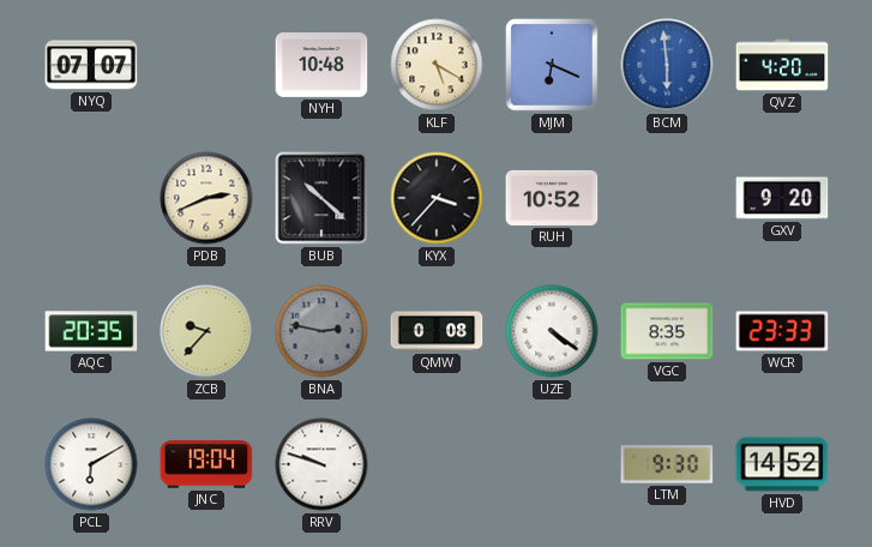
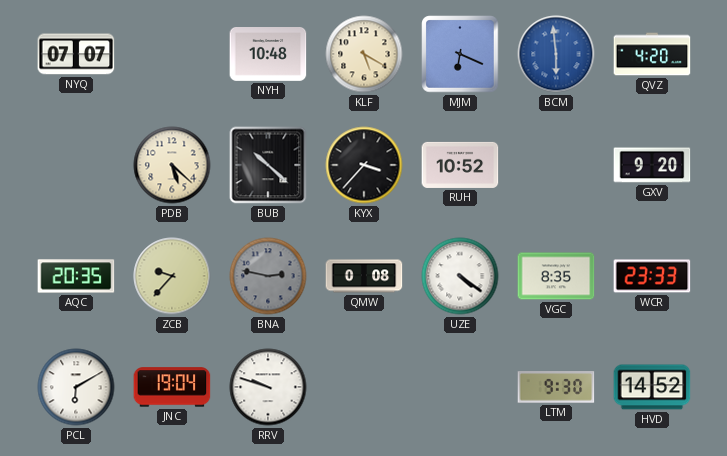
PDB: 2:41 -> 5:22
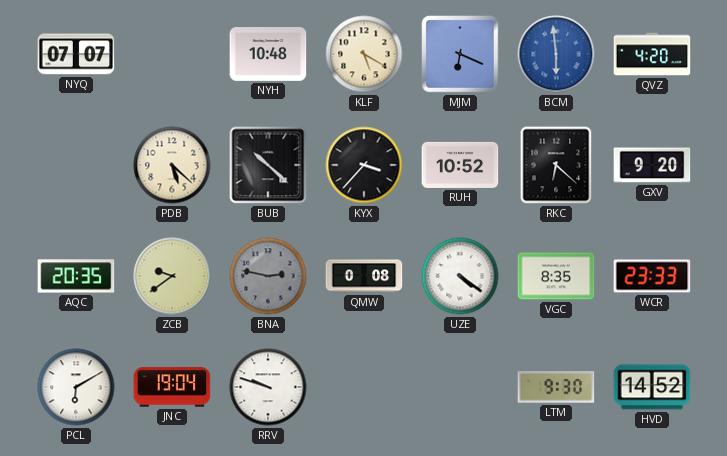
RKC: none -> 6:22
ZCB: 9:37 -> 9:39
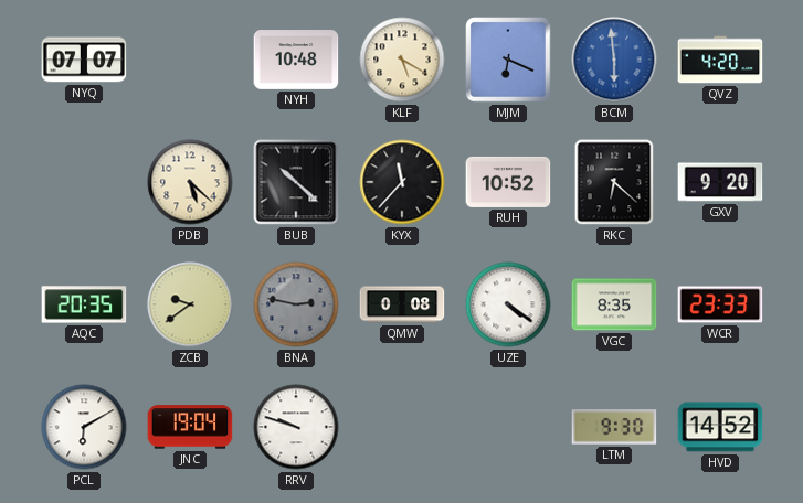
KYX: 3:37 -> 11:37
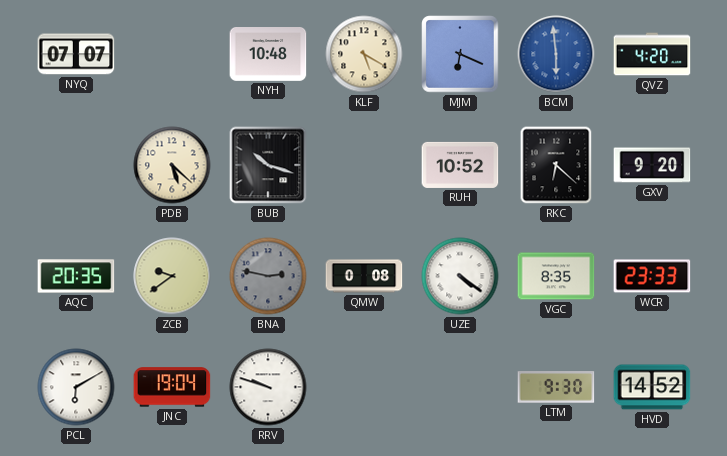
BUB: 10:22 -> 10:18
KYX: 11:37 -> none
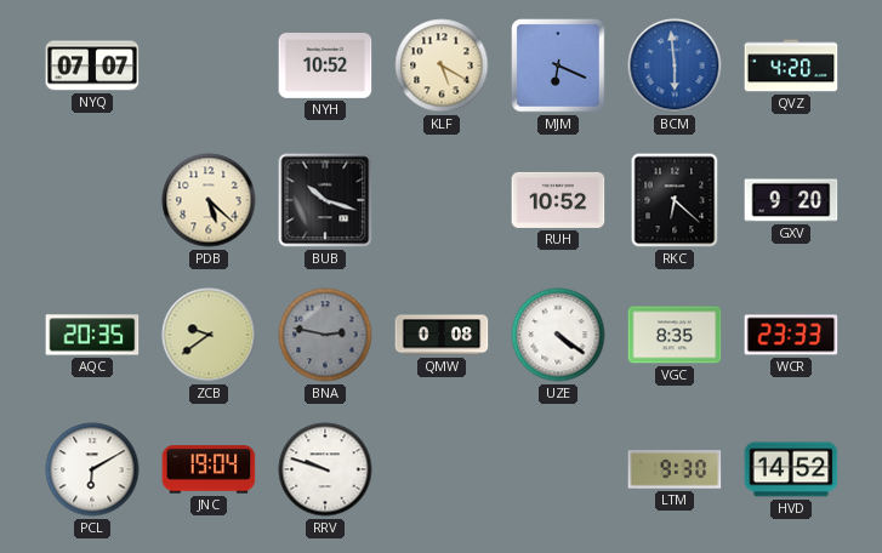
NYH: 10:48 -> 10:52
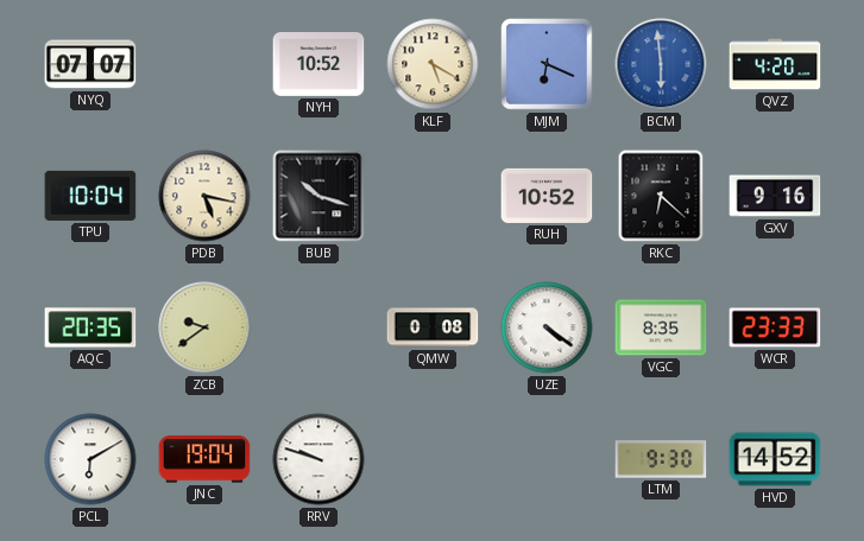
TPU: none -> 10:04
PDB: 5:22 -> 5:17
GXV: 9:20 -> 9:16
BNA: 2:47 -> none
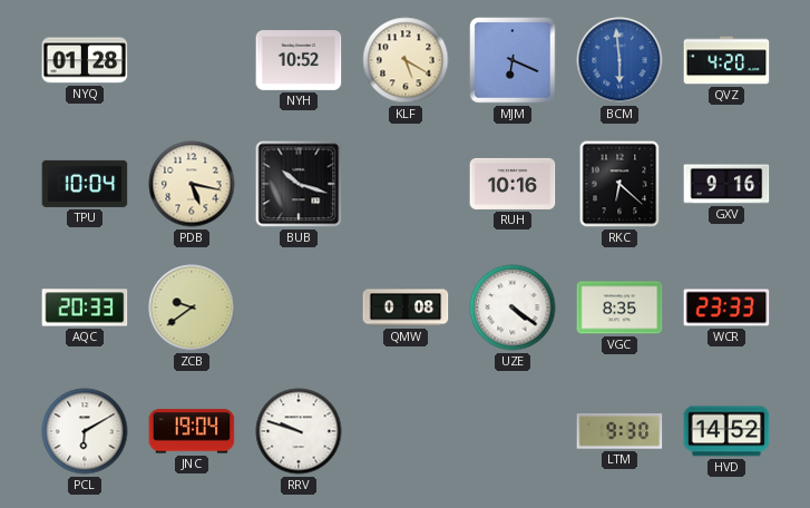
NYQ: 07:07 -> 01:28
RUH: 10:52 -> 10:16
AQC: 20:35 -> 20:33
